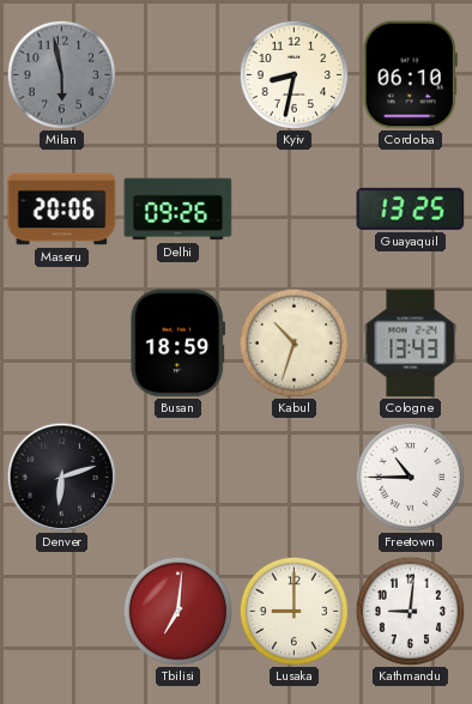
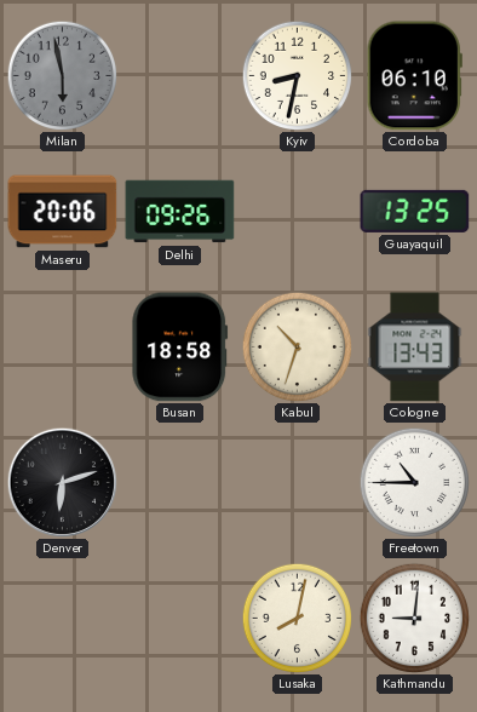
Busan: 18:59 -> 18:58
Tbilisi: 7:01 -> none
Lusaka: 9:00 -> 8:02
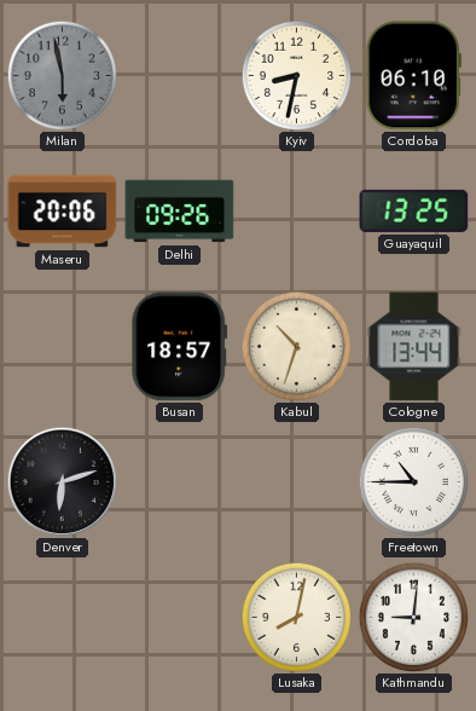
Busan: 18:58 -> 18:57
Cologne: 13:43 -> 13:44
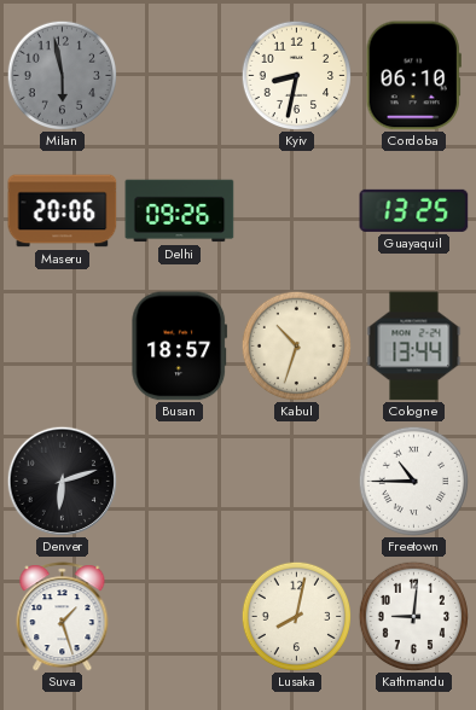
Suva: none -> 1:27
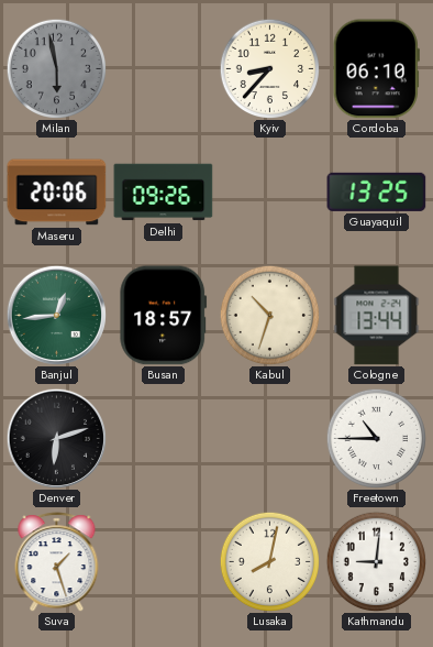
Kyiv: 8:32 -> 8:37
Banjul: none -> 12:44
